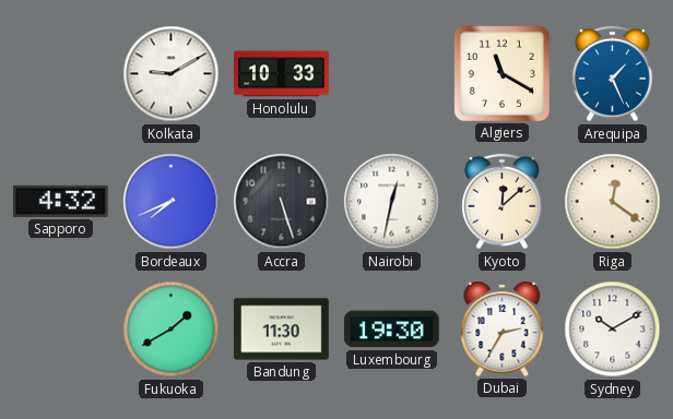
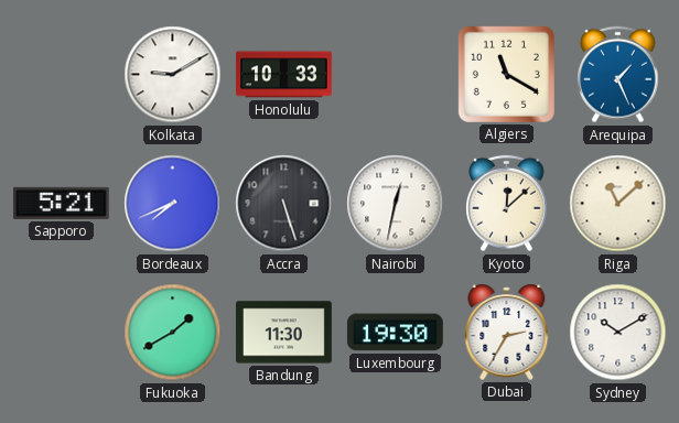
Sapporo: 4:32 -> 5:21
Riga: 12:21 -> 11:08
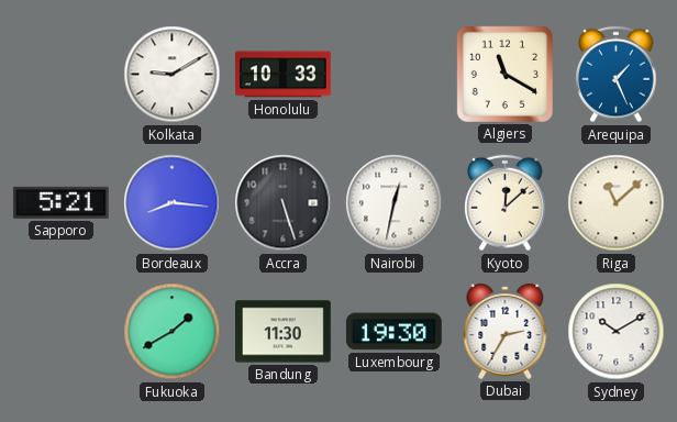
Bordeaux: 7:41 -> 8:16
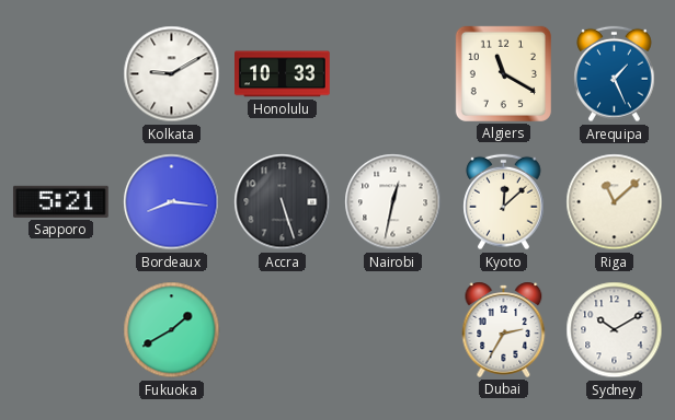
Bandung: 11:30 -> none
Luxembourg: 19:30 -> none
